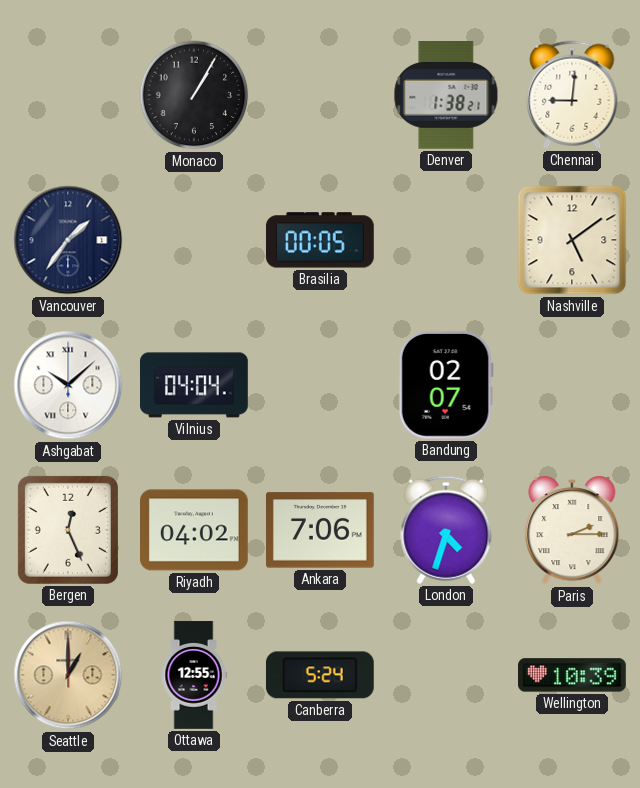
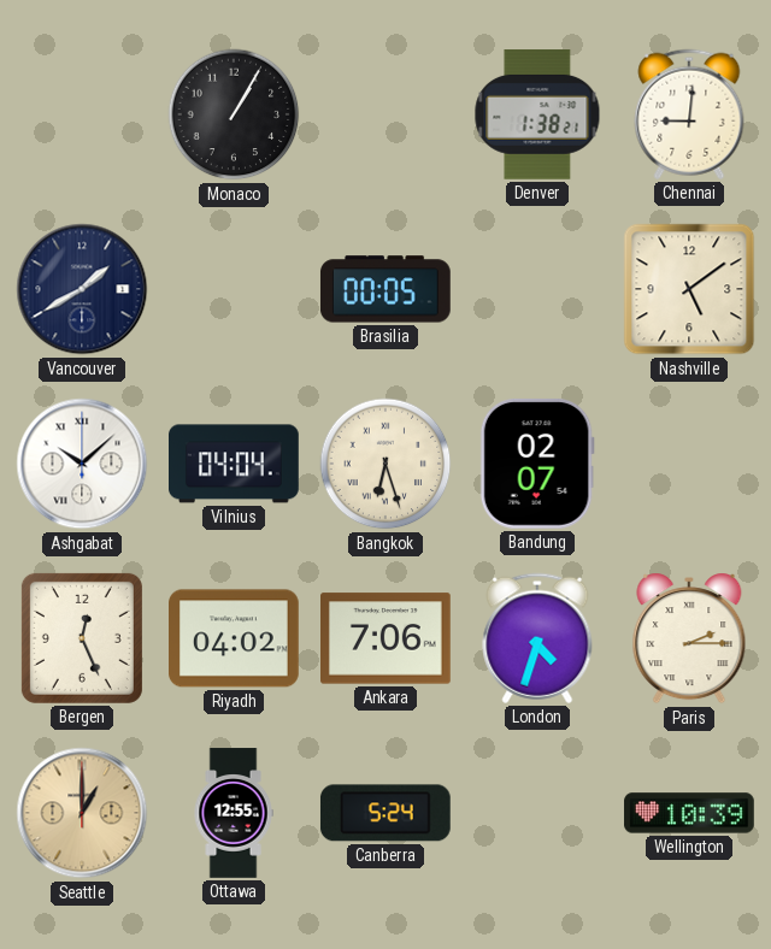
Vancouver: 1:36 -> 1:40
Bangkok: none -> 6:27
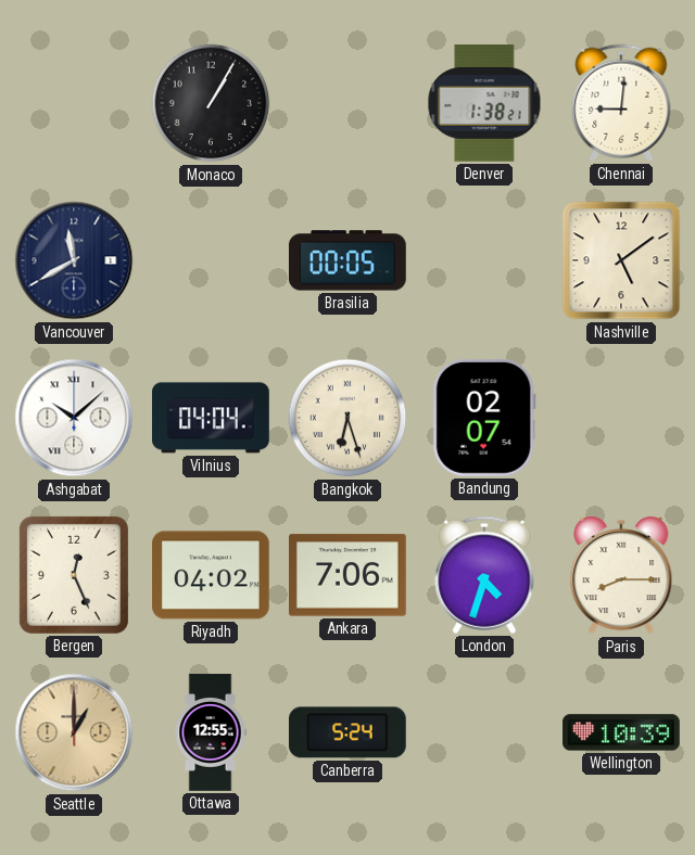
Vancouver: 1:40 -> 11:40
Paris: 2:15 -> 8:15
